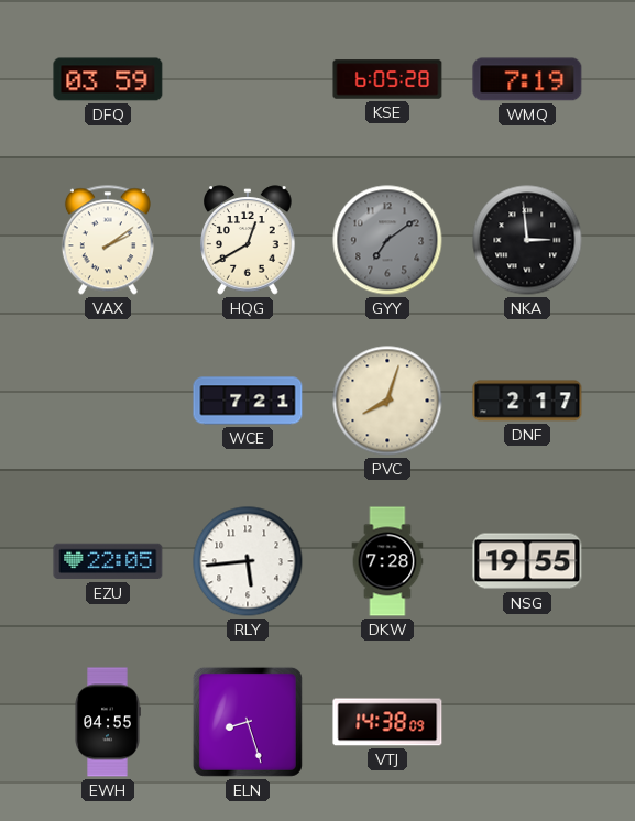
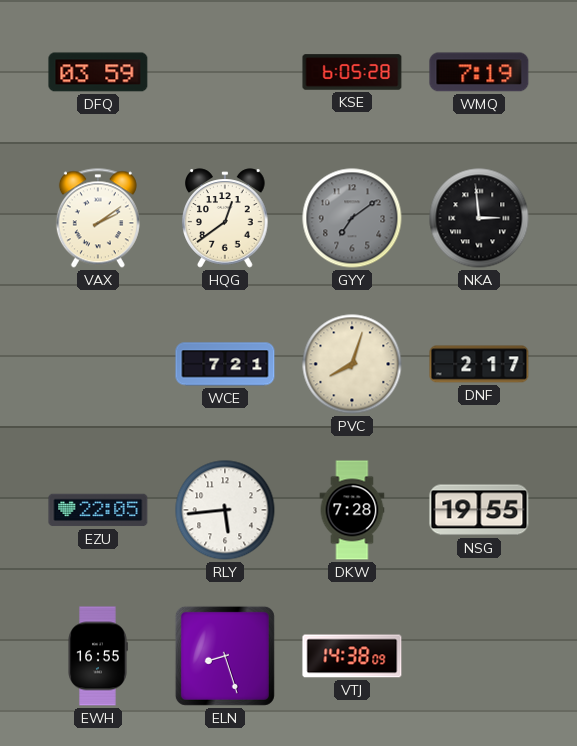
HQG: 12:40 -> 12:39
EWH: 04:55 -> 16:55
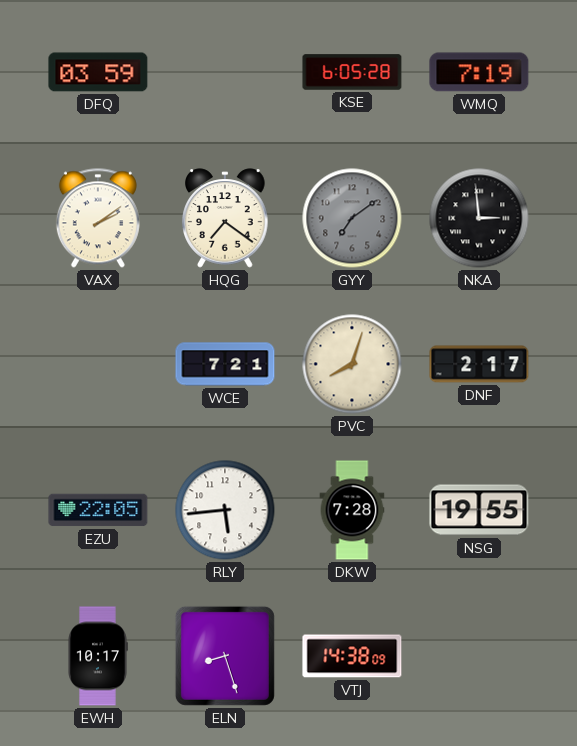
HQG: 12:39 -> 7:21
EWH: 16:55 -> 10:17
